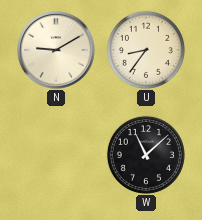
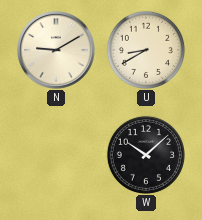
U: 8:36 -> 8:40
W: 11:08 -> 10:08
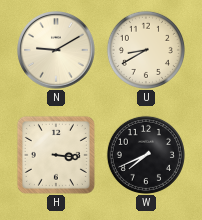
H: none -> 3:16
W: 10:08 -> 7:41
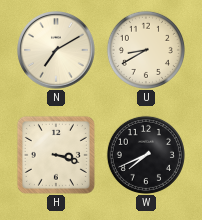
N: 9:10 -> 7:10
H: 3:16 -> 3:18
